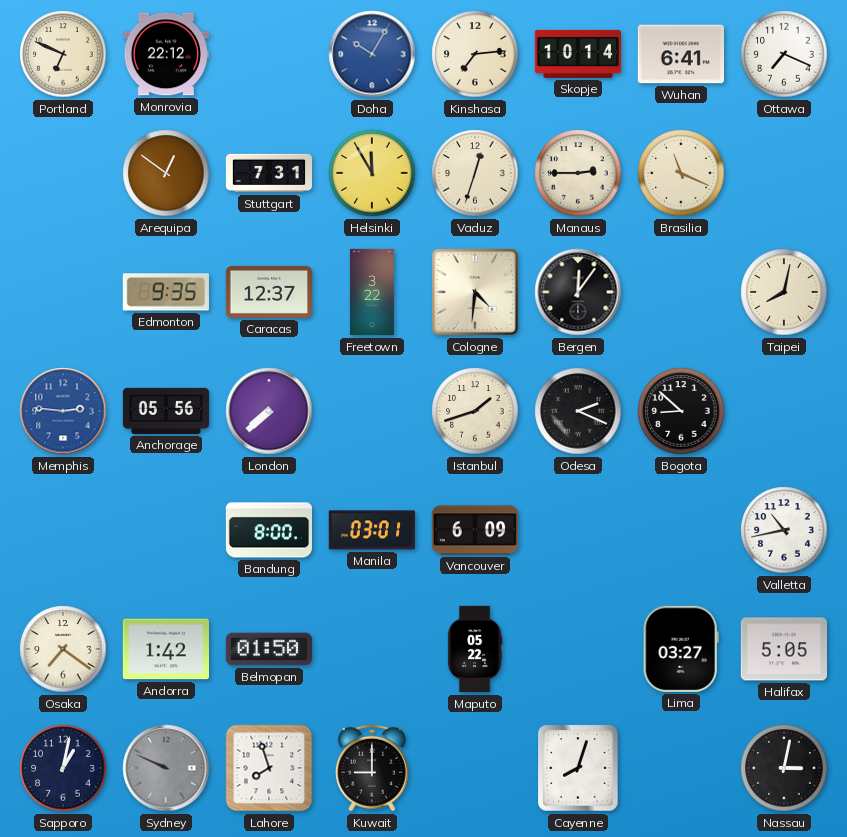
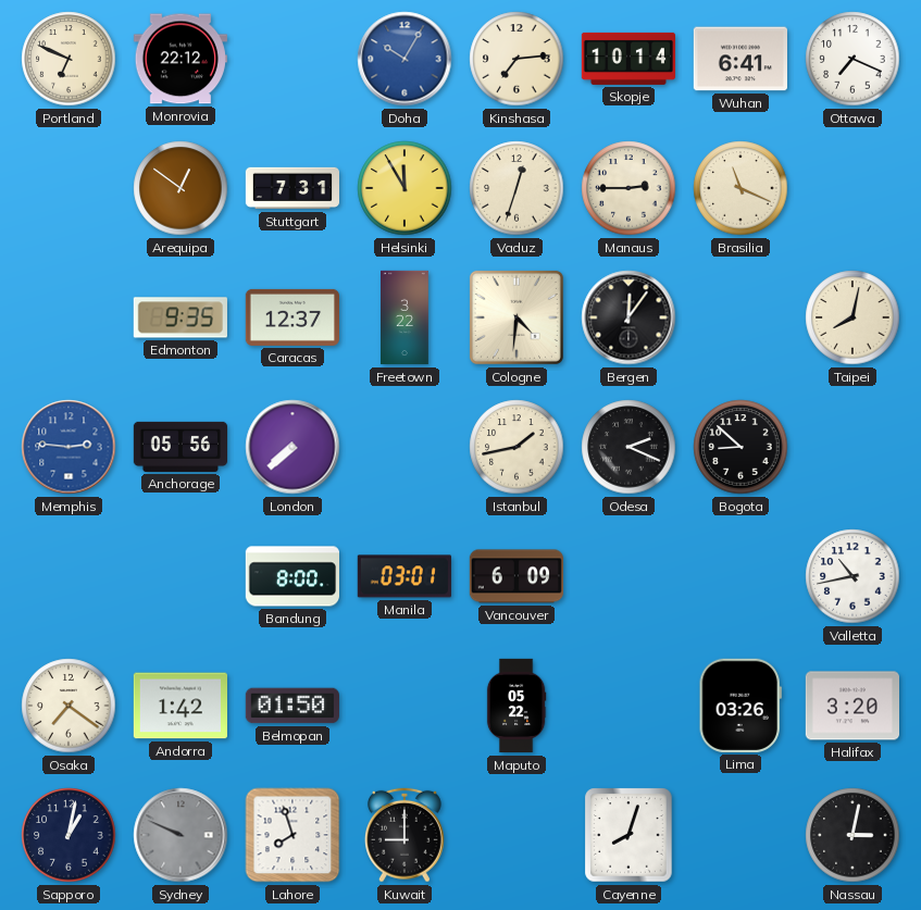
Istanbul: 1:42 -> 1:43
Lima: 03:27 -> 03:26
Halifax: 5:05 -> 3:20
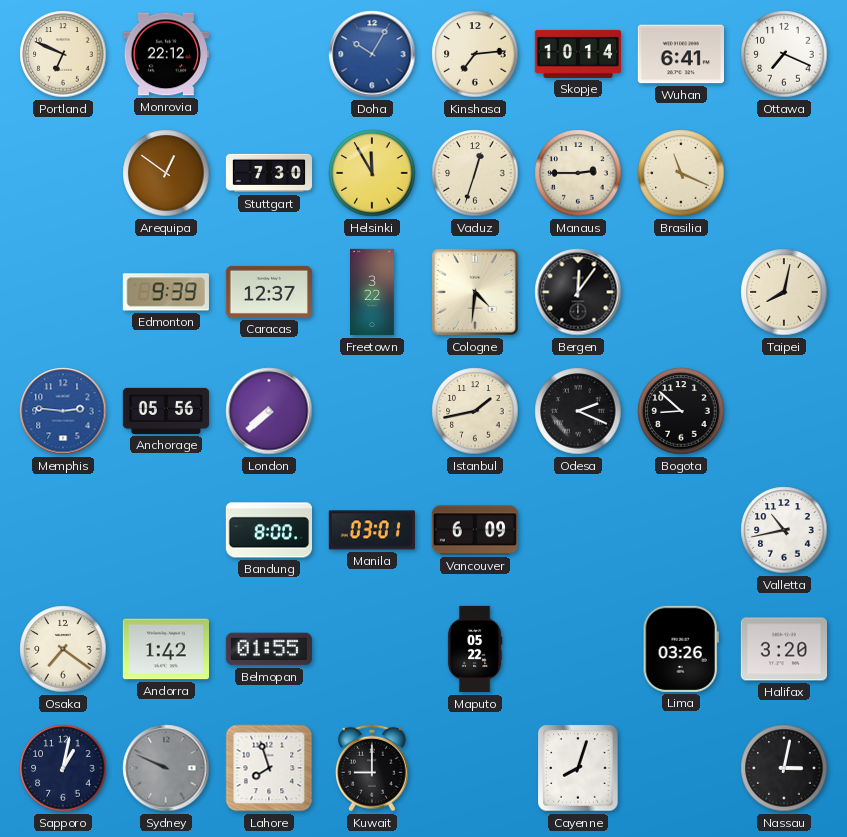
Stuttgart: 7:31 -> 7:30
Edmonton: 9:35 -> 9:39
Belmopan: 01:50 -> 01:55
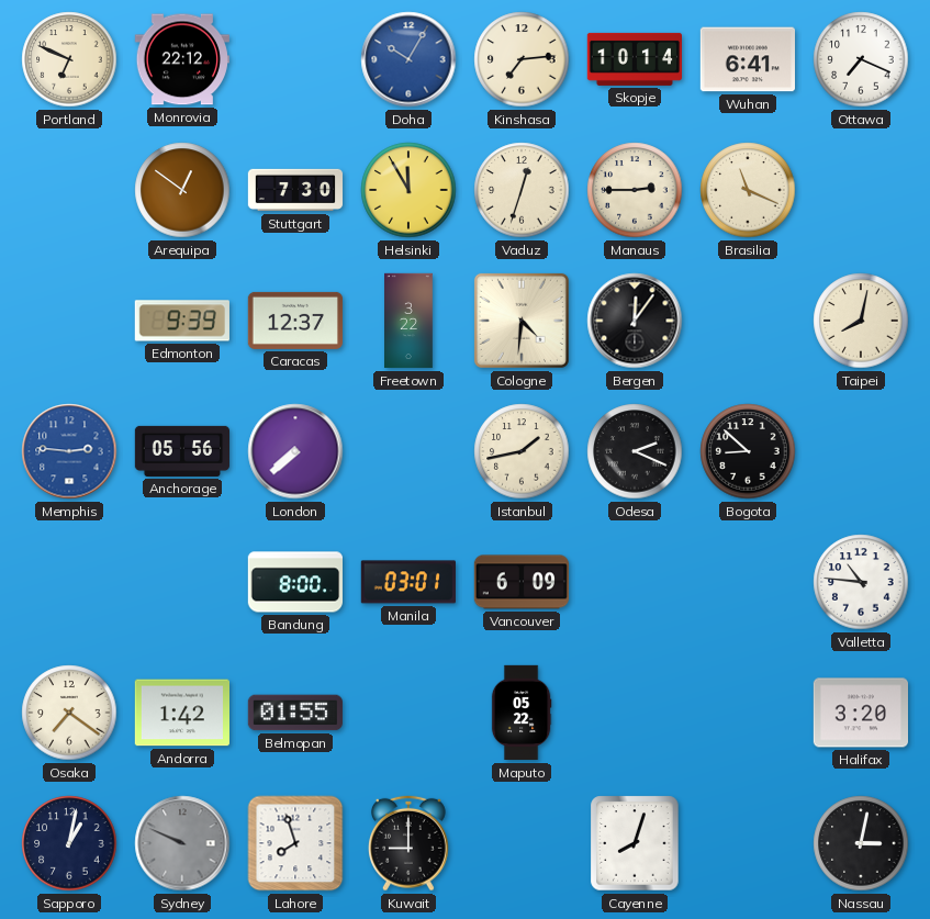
Valletta: 10:43 -> 10:46
Lima: 03:26 -> none
